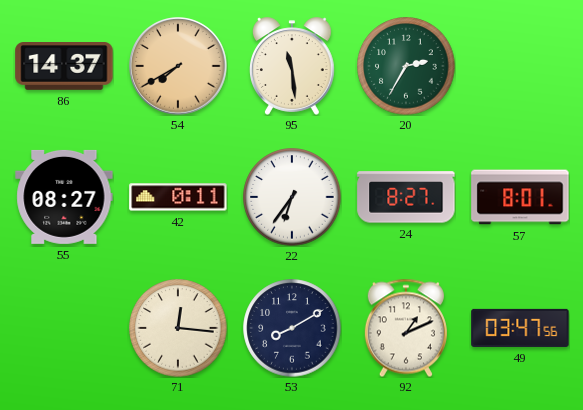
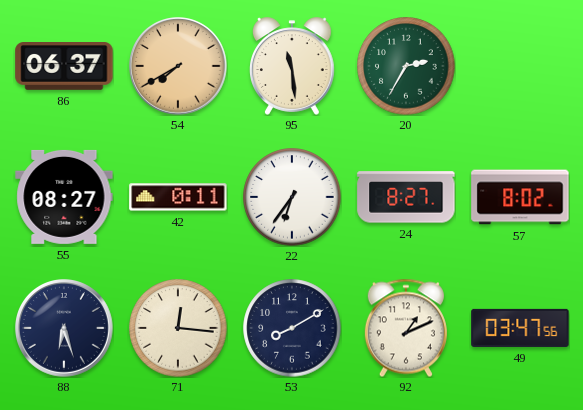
86: 14:37 -> 06:37
57: 8:01 -> 8:02
88: none -> 6:27
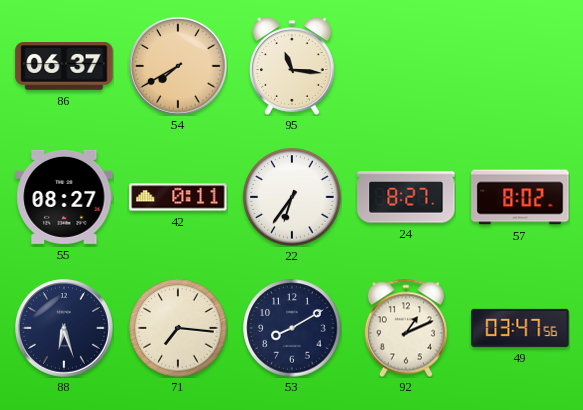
95: 11:29 -> 11:16
20: 2:35 -> none
71: 12:16 -> 7:16
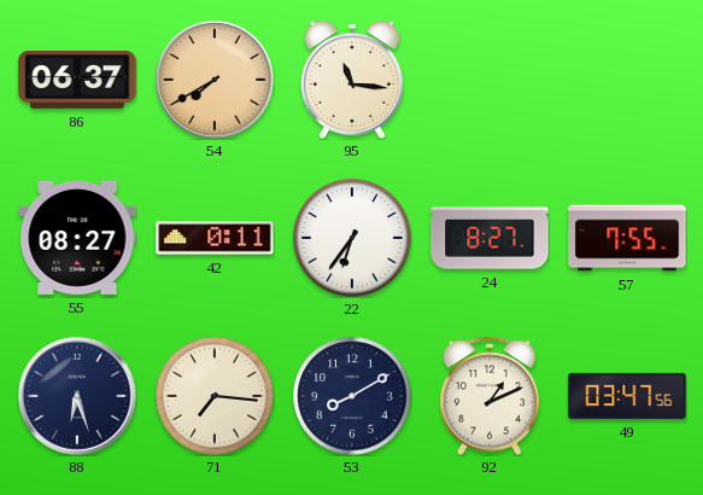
57: 8:02 -> 7:55
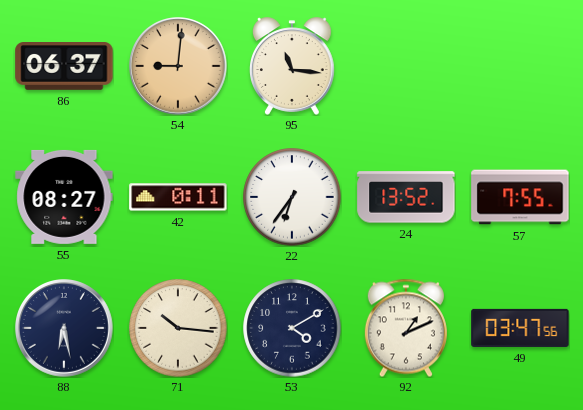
54: 7:40 -> 9:01
24: 8:27 -> 13:52
88: 6:27 -> 6:28
71: 7:16 -> 10:16
53: 8:10 -> 4:10
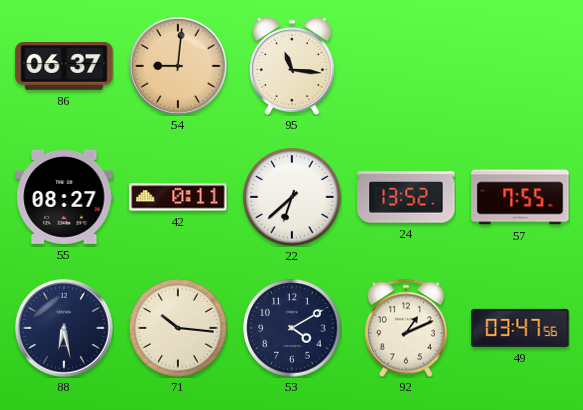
22: 6:36 -> 6:38
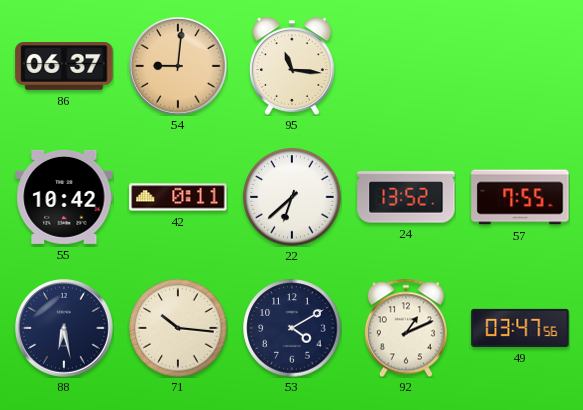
55: 08:27 -> 10:42
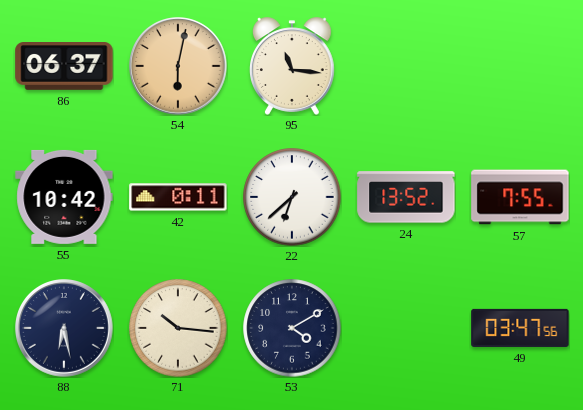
54: 9:01 -> 6:02
92: 1:11 -> none
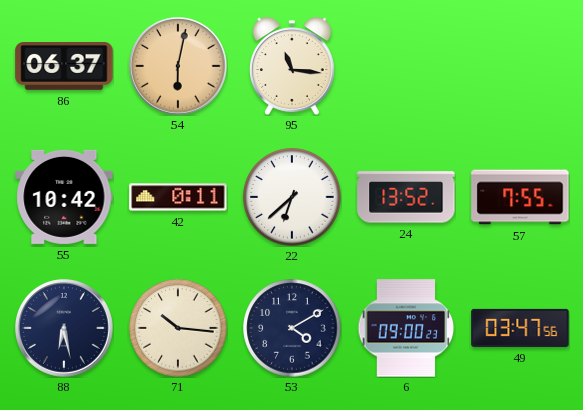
6: none -> 09:00
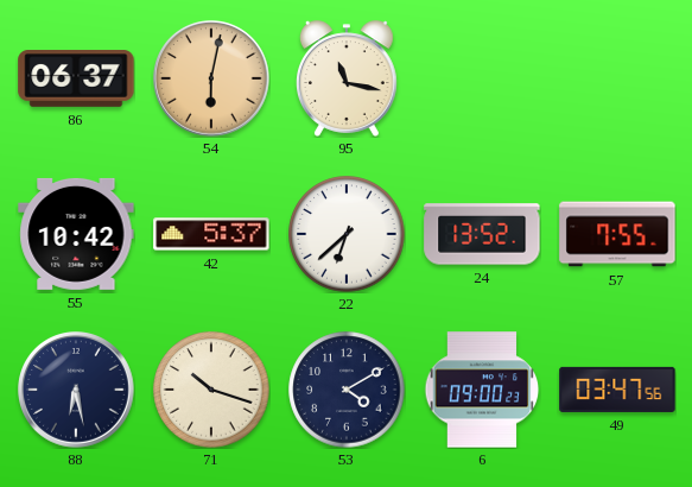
95: 11:16 -> 11:17
42: 0:11 -> 5:37
71: 10:16 -> 10:18
